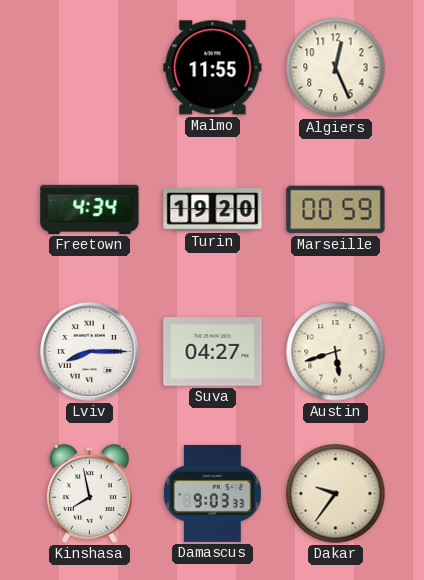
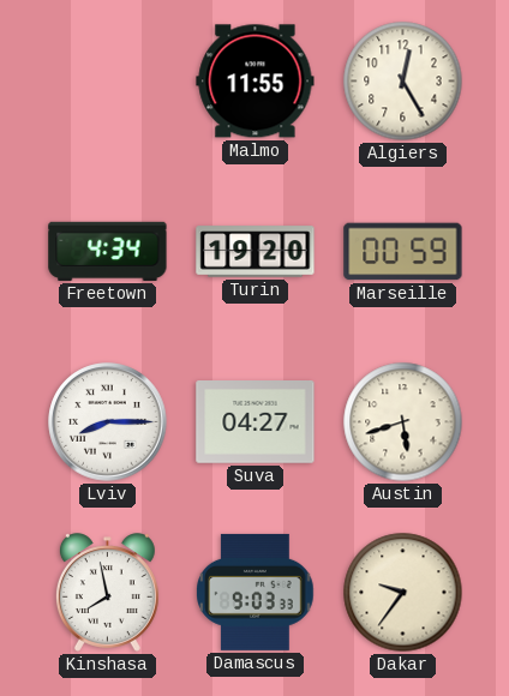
Algiers: 12:26 -> 12:25
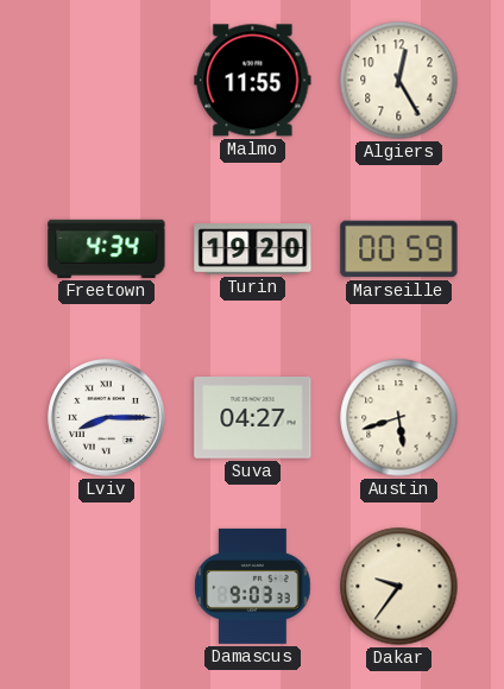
Kinshasa: 7:58 -> none
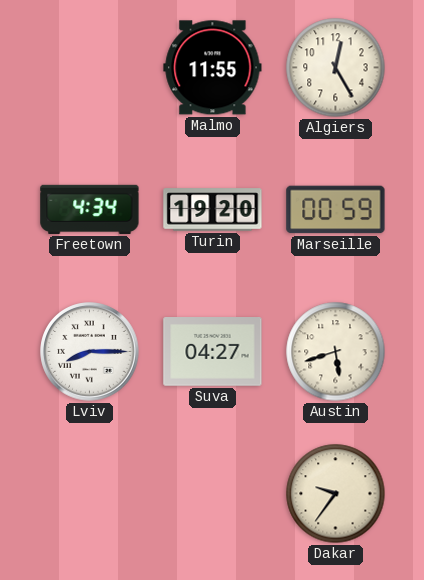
Damascus: 9:03 -> none
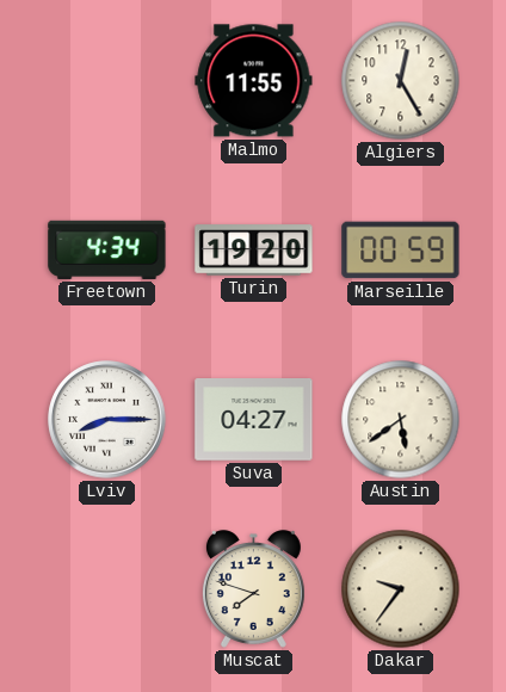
Austin: 5:42 -> 5:39
Muscat: none -> 7:48
